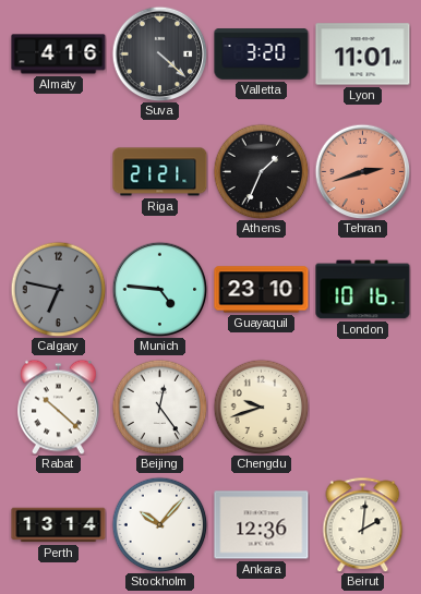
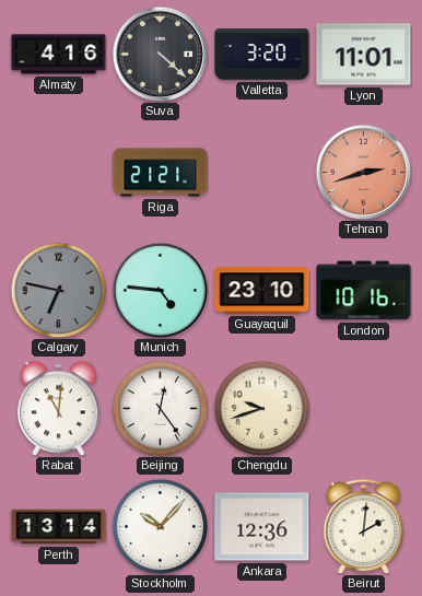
Athens: 1:34 -> none
Rabat: 10:22 -> 11:01
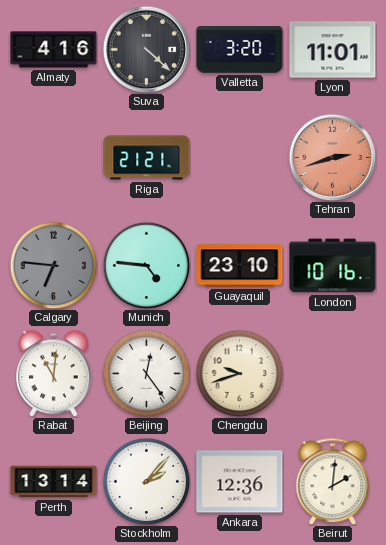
Calgary: 6:47 -> 6:46
Stockholm: 10:07 -> 2:07
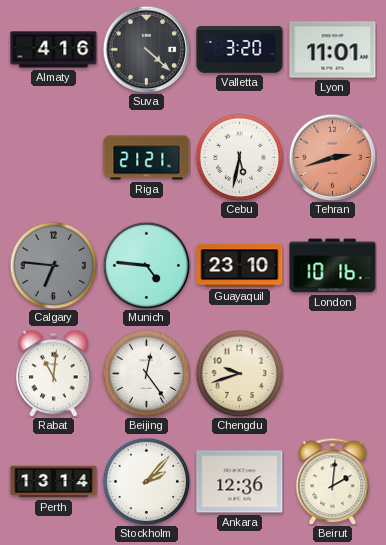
Cebu: none -> 5:32
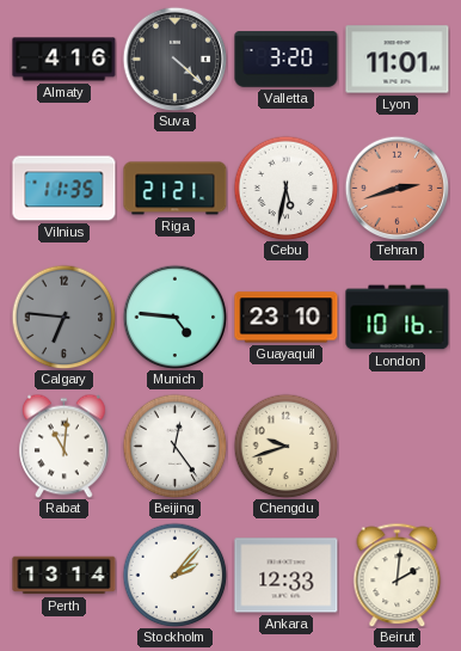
Vilnius: none -> 11:35
Ankara: 12:36 -> 12:33
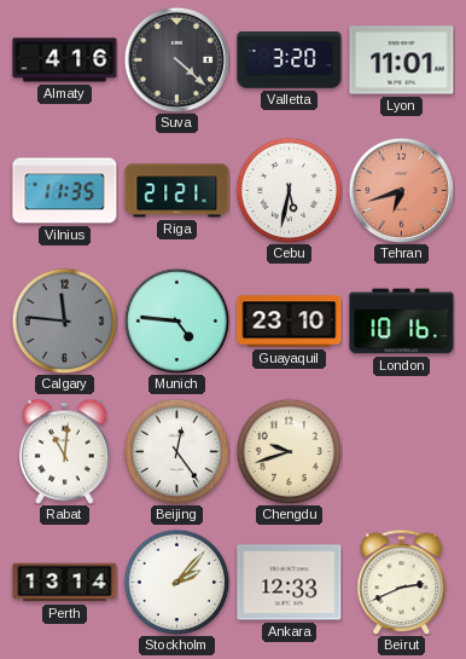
Tehran: 2:42 -> 6:42
Calgary: 6:46 -> 11:46
Beirut: 2:01 -> 2:41
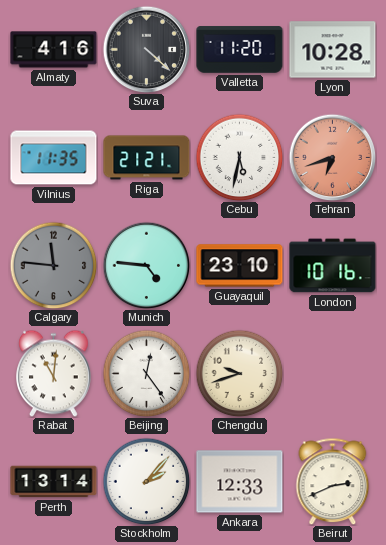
Valletta: 3:20 -> 11:20
Lyon: 11:01 -> 10:28
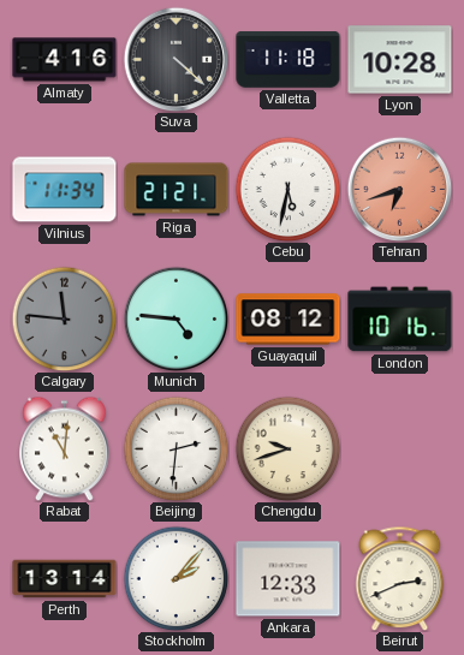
Valletta: 11:20 -> 11:18
Vilnius: 11:35 -> 11:34
Guayaquil: 23:10 -> 08:12
Beijing: 12:24 -> 2:31
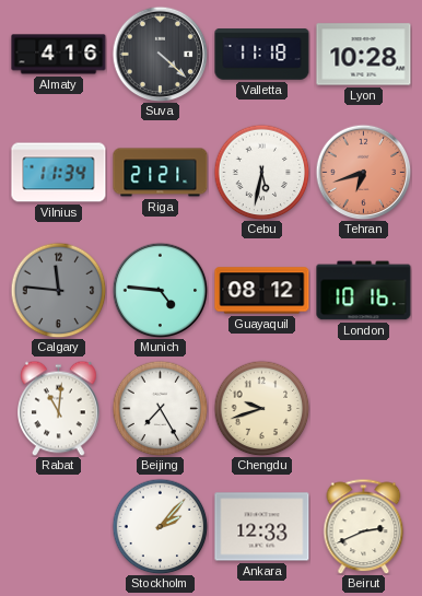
Beijing: 2:31 -> 7:25
Perth: 13:14 -> none
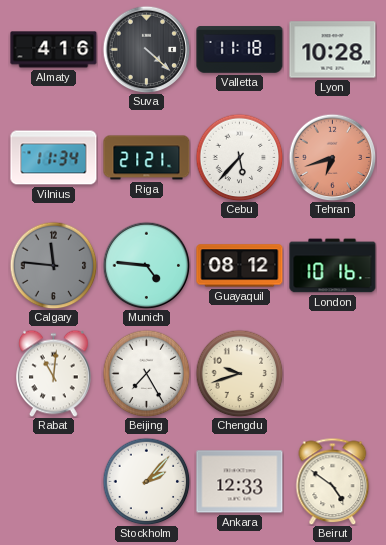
Cebu: 5:32 -> 5:37
Beirut: 2:41 -> 4:51
